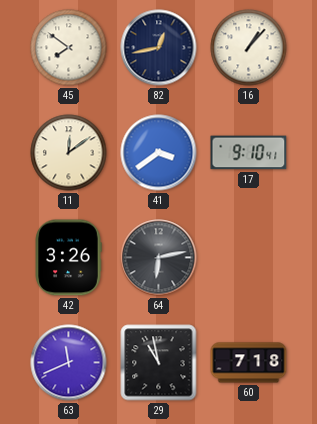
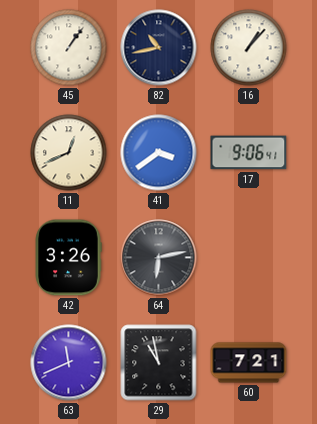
45: 7:51 -> 1:06
82: 12:43 -> 10:43
11: 12:09 -> 12:41
17: 9:10 -> 9:06
60: 7:18 -> 7:21
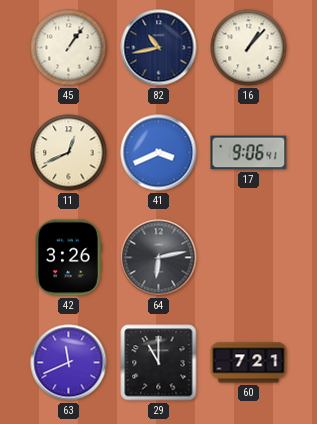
41: 3:39 -> 3:41
29: 10:58 -> 11:00
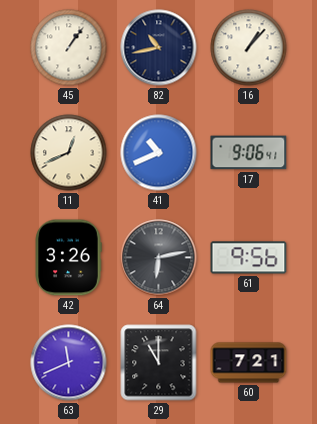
41: 3:41 -> 10:41
61: none -> 9:56
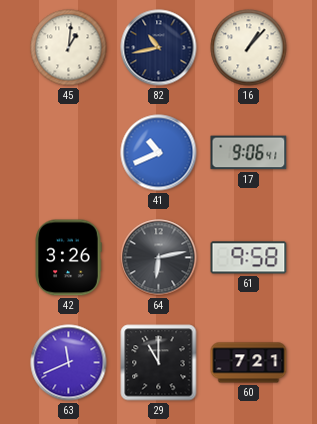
45: 1:06 -> 1:01
11: 12:41 -> none
61: 9:56 -> 9:58
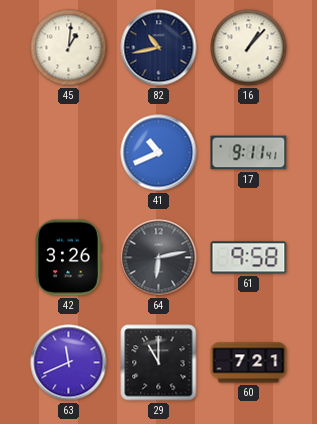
17: 9:06 -> 9:11
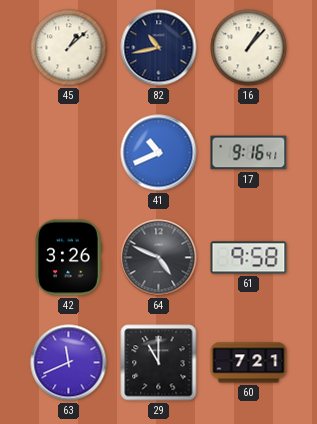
45: 1:01 -> 1:08
17: 9:11 -> 9:16
64: 6:13 -> 4:49
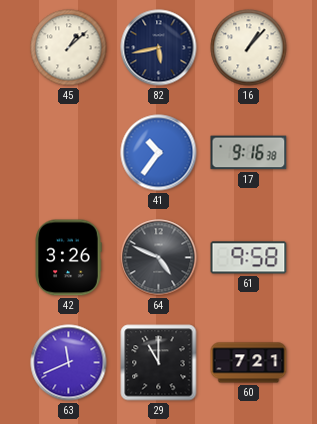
82: 10:43 -> 5:43
41: 10:41 -> 10:36
17: 9:16:41 -> 9:16:38
